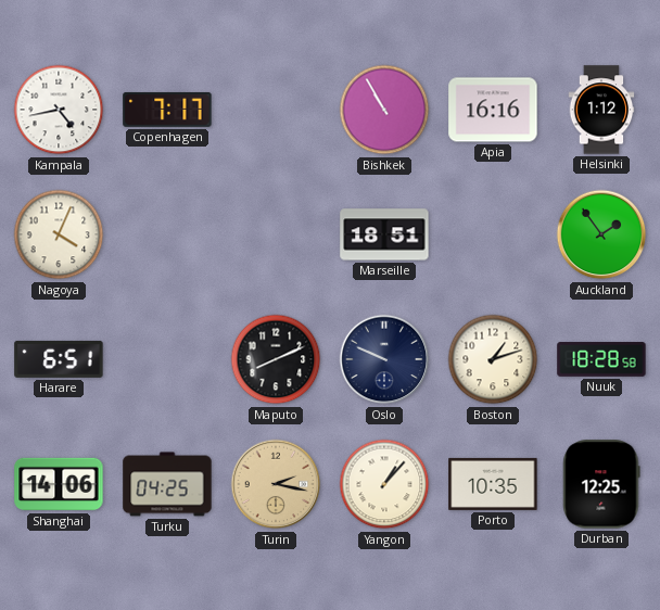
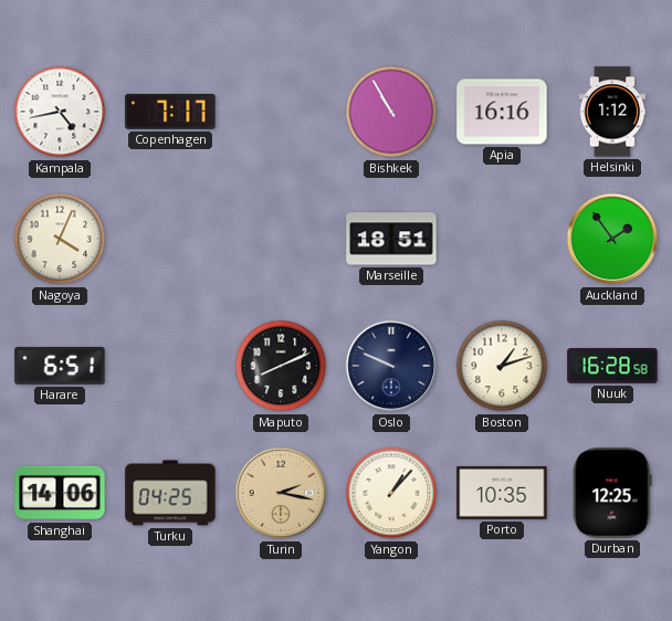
Nuuk: 18:28 -> 16:28
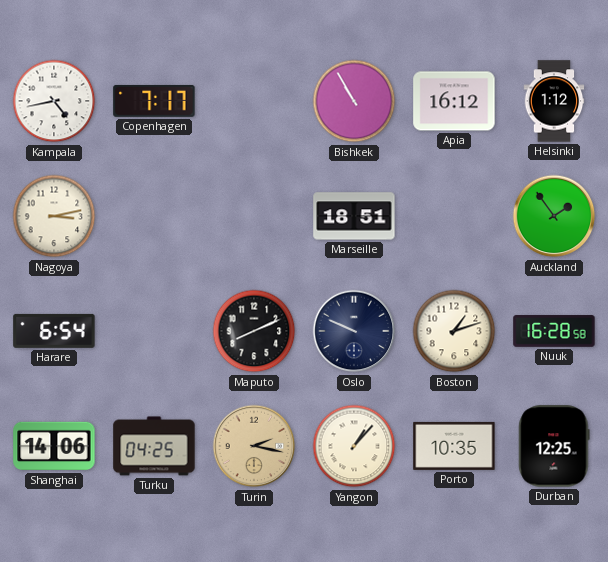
Apia: 16:16 -> 16:12
Nagoya: 4:04 -> 3:13
Harare: 6:51 -> 6:54
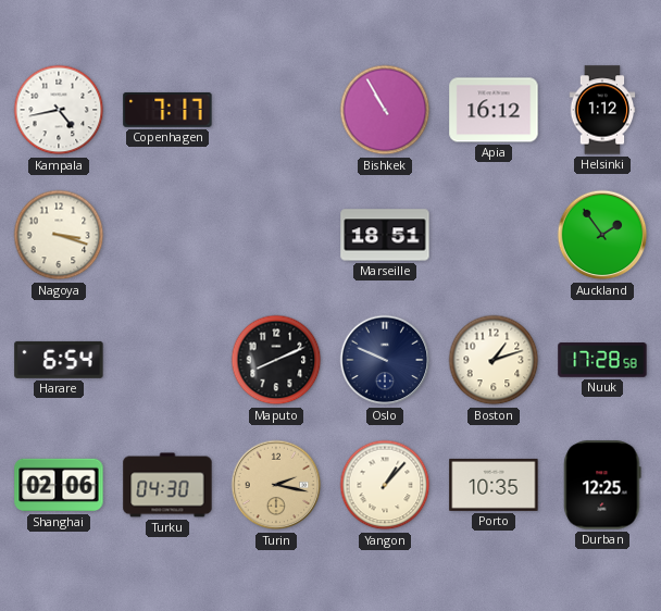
Nagoya: 3:13 -> 3:18
Nuuk: 16:28 -> 17:28
Shanghai: 14:06 -> 02:06
Turku: 04:25 -> 04:30
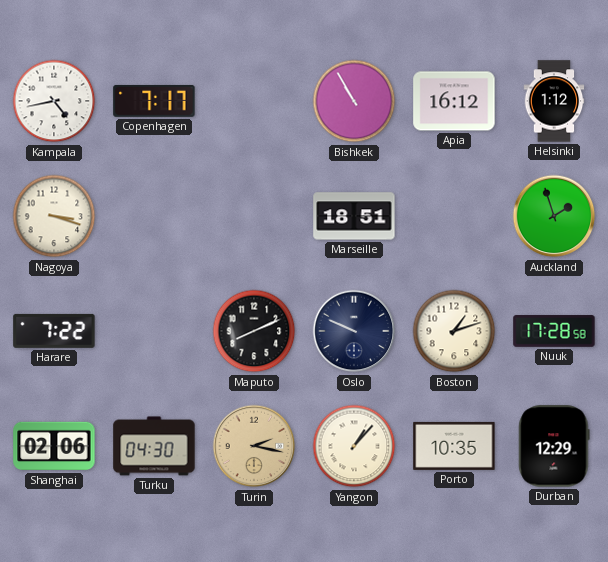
Auckland: 1:54 -> 1:57
Harare: 6:54 -> 7:22
Durban: 12:25 -> 12:29
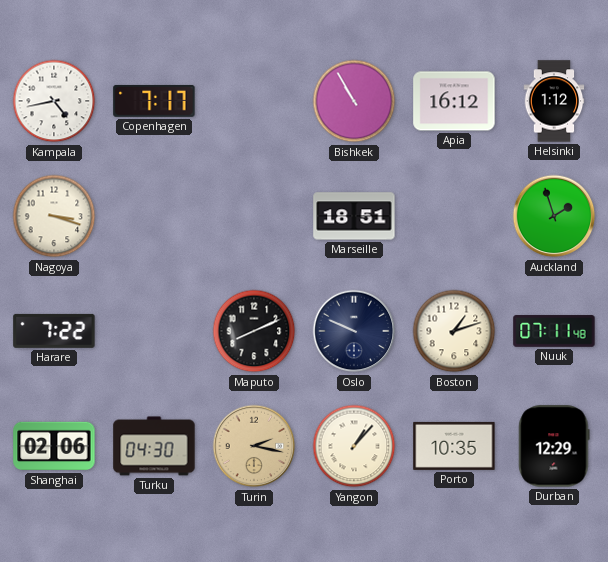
Nuuk: 17:28 -> 07:11
